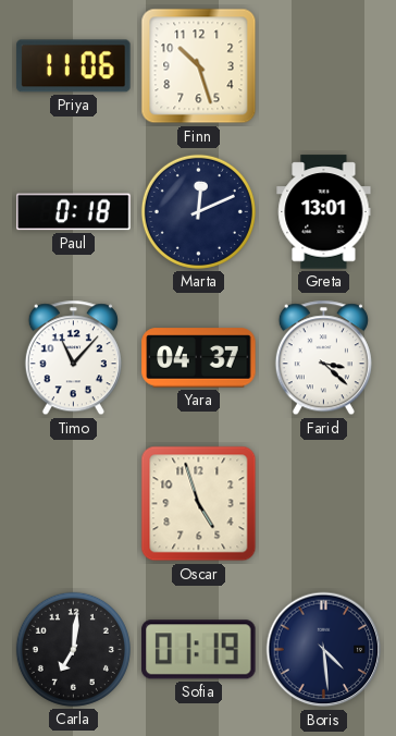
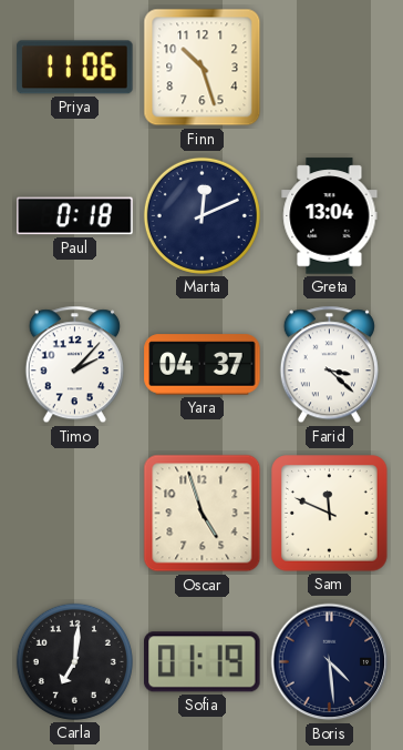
Greta: 13:01 -> 13:04
Timo: 11:07 -> 2:07
Sam: none -> 11:49
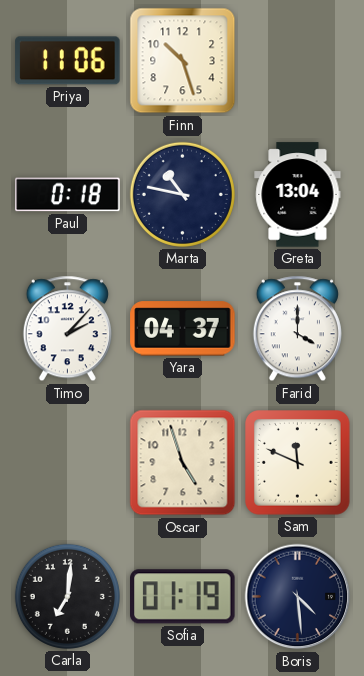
Marta: 12:11 -> 10:47
Farid: 3:22 -> 4:00
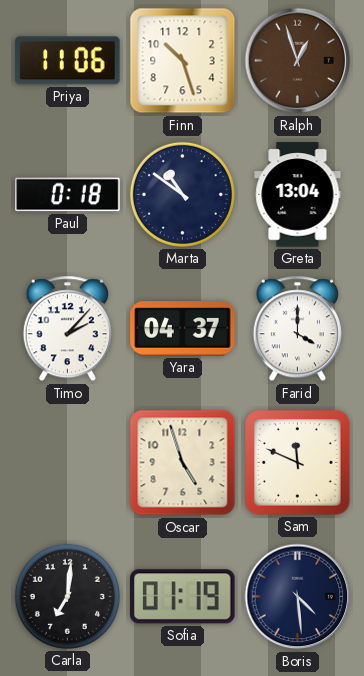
Ralph: none -> 12:57
Marta: 10:47 -> 10:51
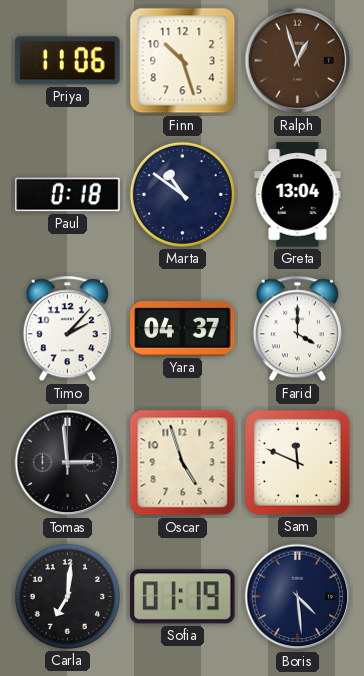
Tomas: none -> 2:59
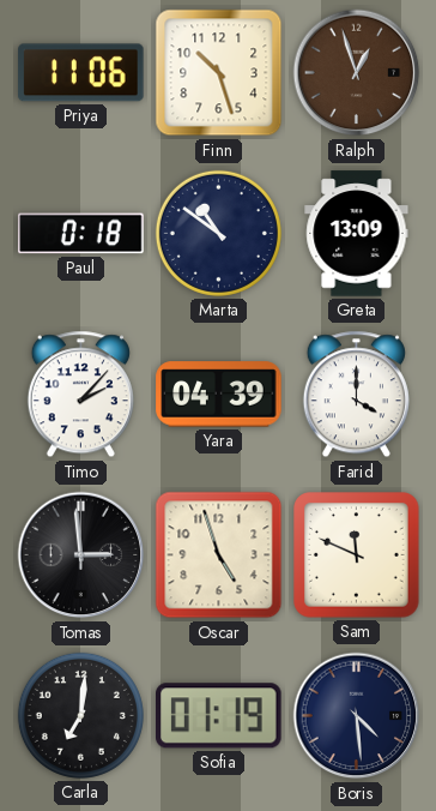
Greta: 13:04 -> 13:09
Yara: 04:37 -> 04:39
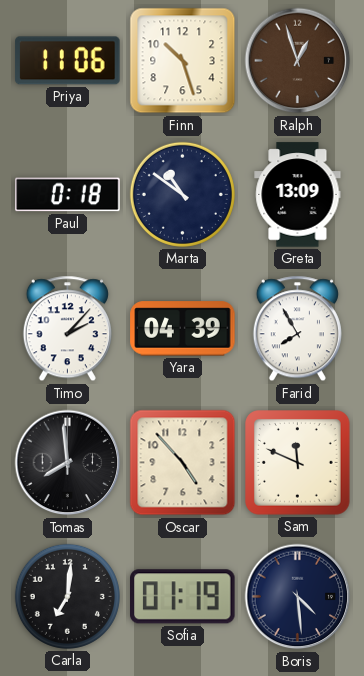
Farid: 4:00 -> 7:55
Tomas: 2:59 -> 7:59
Oscar: 4:57 -> 4:53
